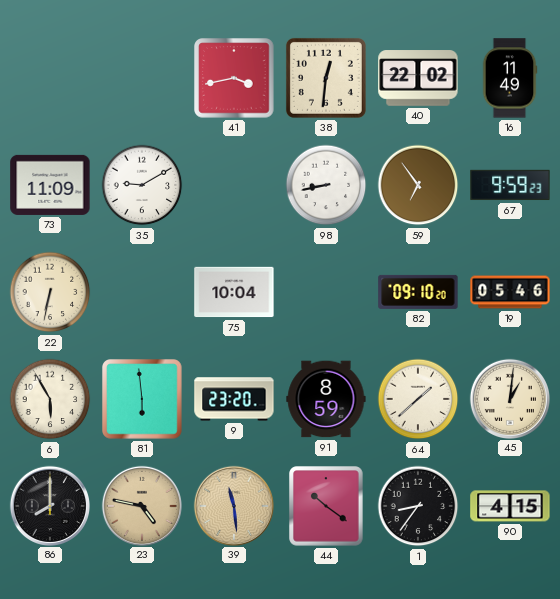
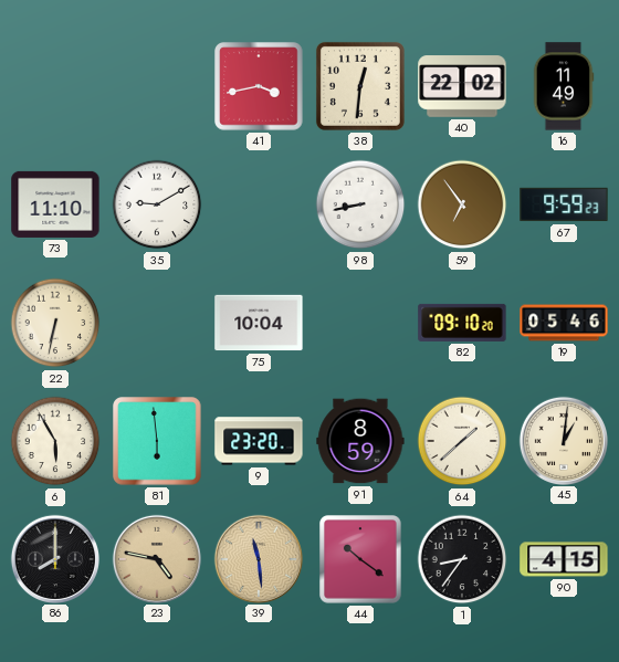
73: 11:09 -> 11:10
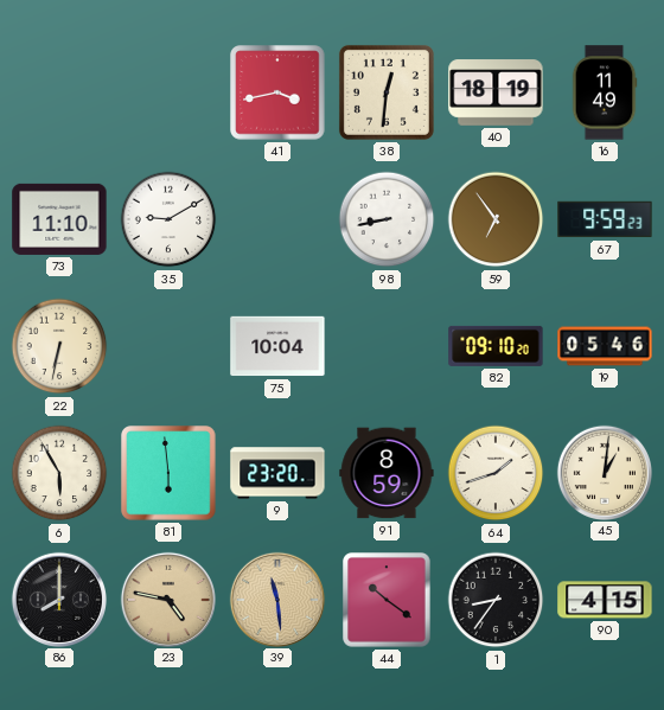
40: 22:02 -> 18:19
64: 1:38 -> 1:42
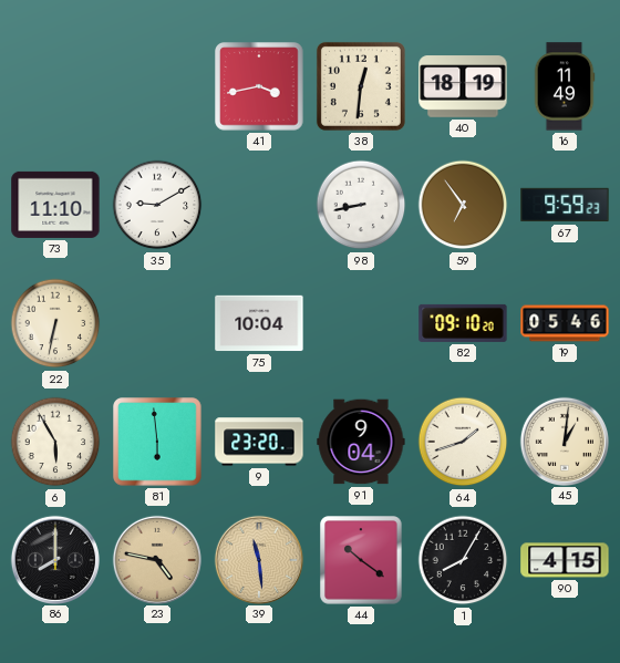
91: 8:59 -> 9:04
1: 8:36 -> 8:05
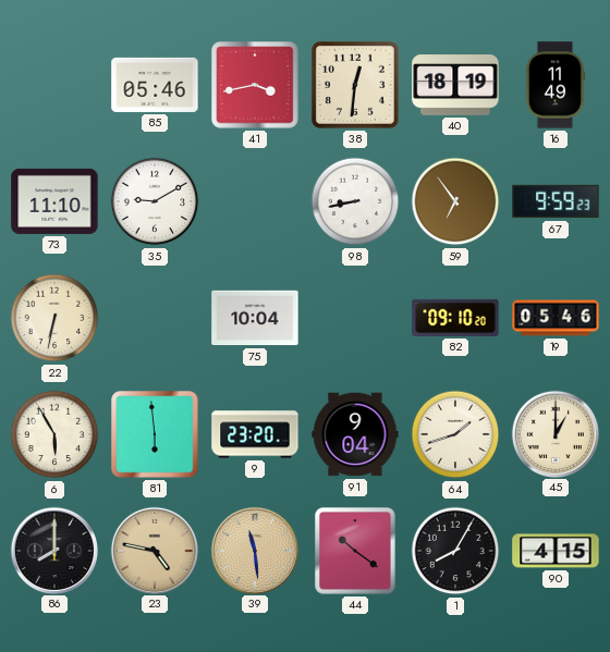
85: none -> 05:46
45: 1:01 -> 1:00
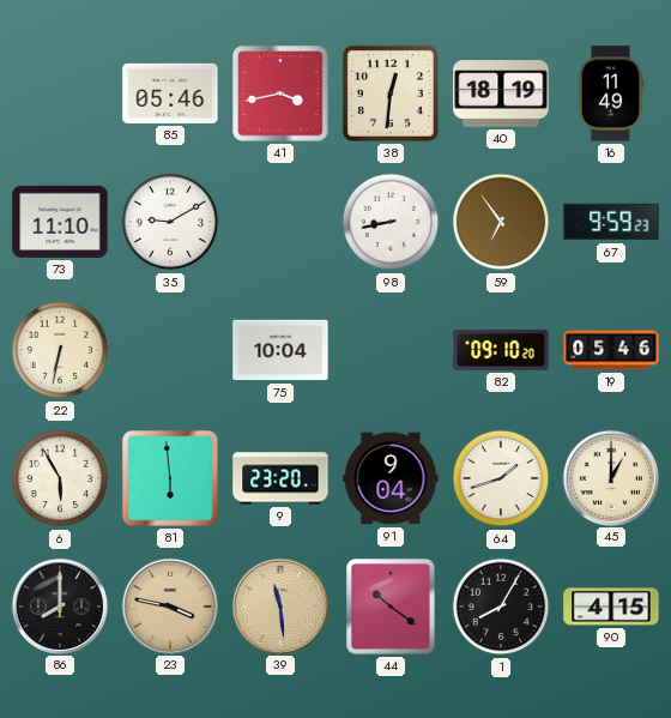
23: 4:47 -> 3:47
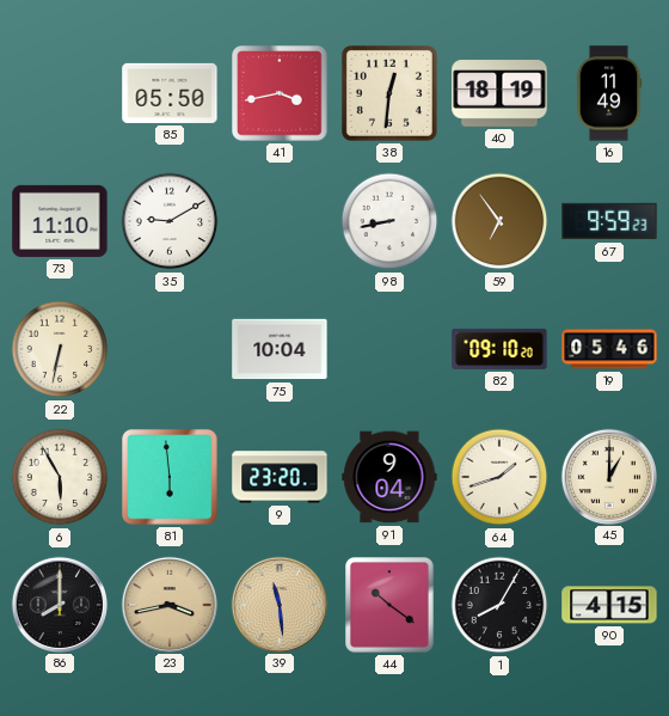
85: 05:46 -> 05:50
23: 3:47 -> 3:43
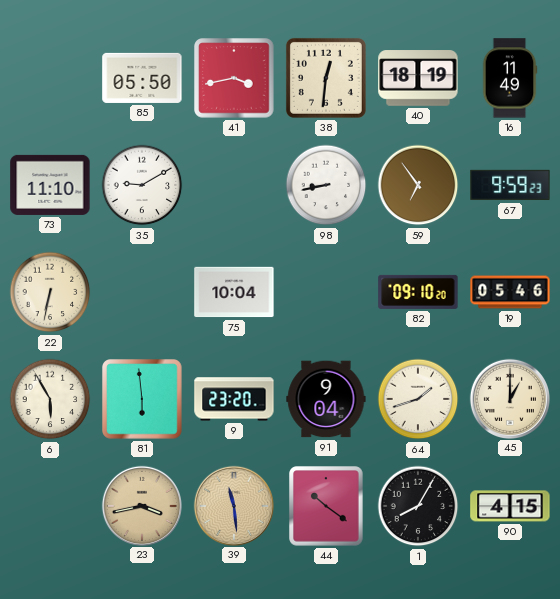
86: 8:00 -> none
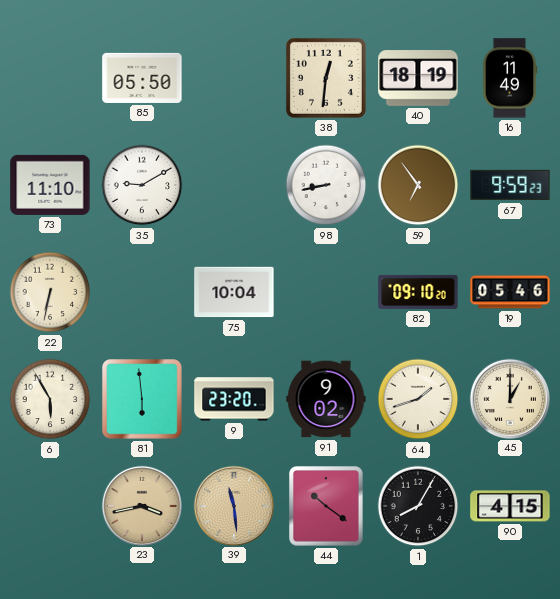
41: 3:43 -> none
91: 9:04 -> 9:02
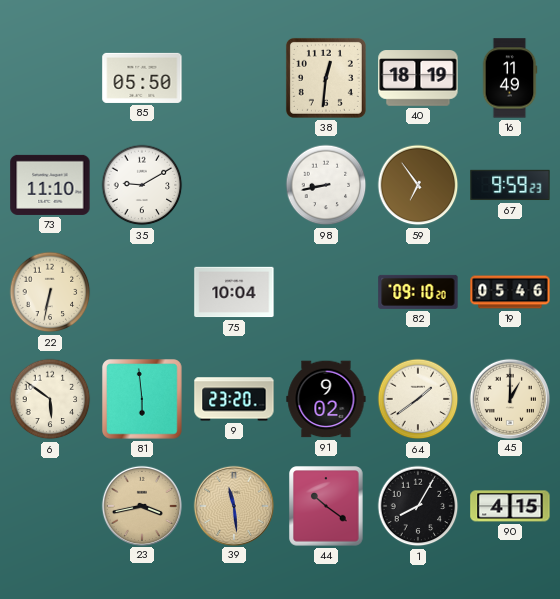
6: 5:55 -> 5:51
64: 1:42 -> 1:39
